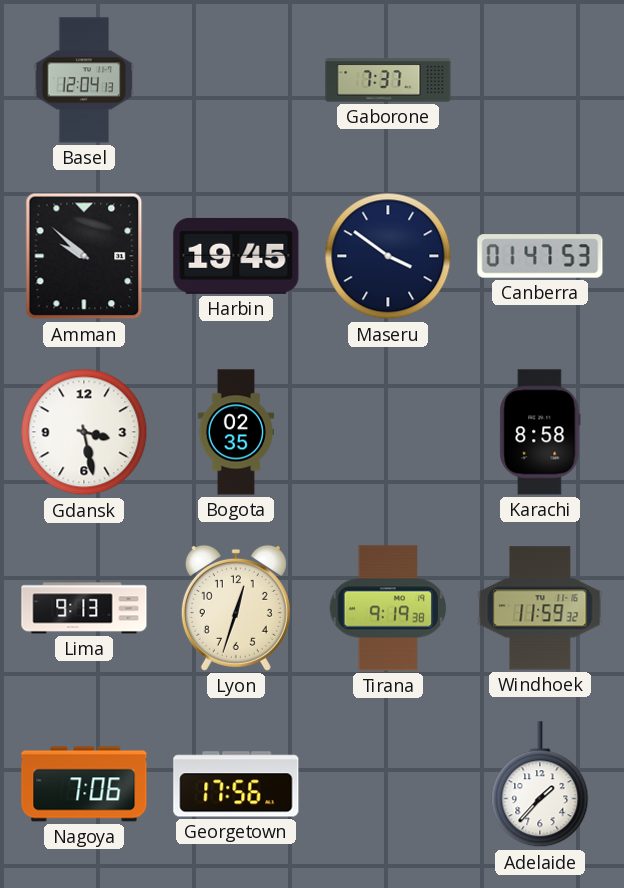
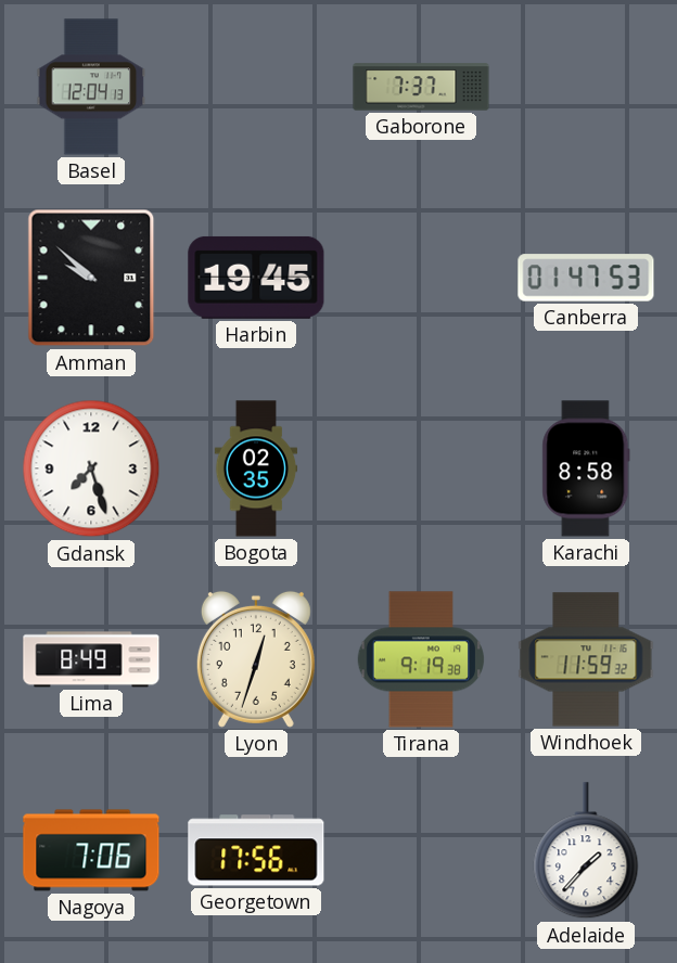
Maseru: 3:51 -> none
Gdansk: 3:28 -> 7:27
Lima: 9:13 -> 8:49
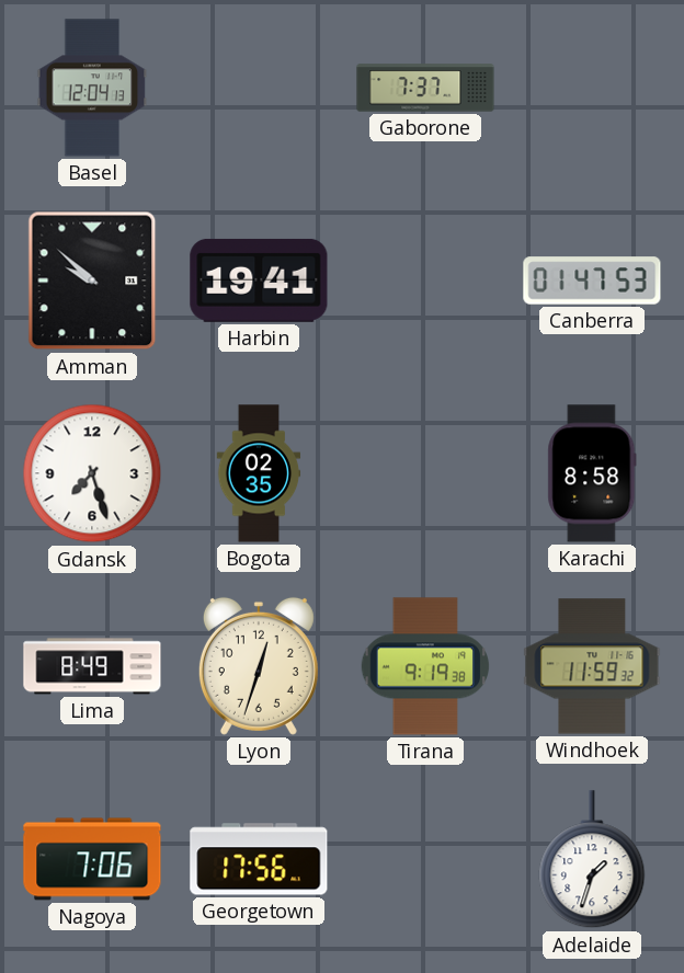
Harbin: 19:45 -> 19:41
Adelaide: 1:37 -> 1:33
